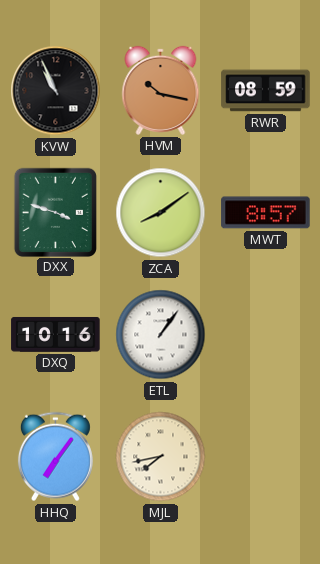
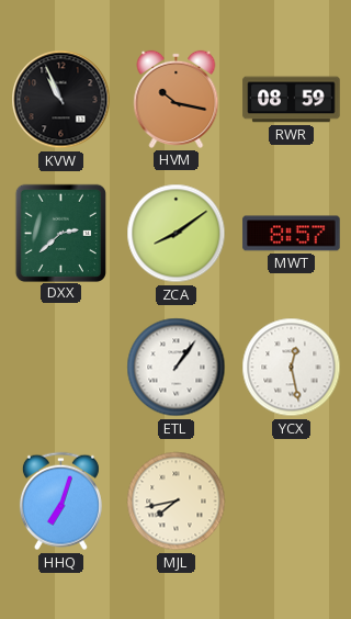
DXX: 3:48 -> 2:38
DXQ: 10:16 -> none
YCX: none -> 12:28
HHQ: 7:06 -> 7:03
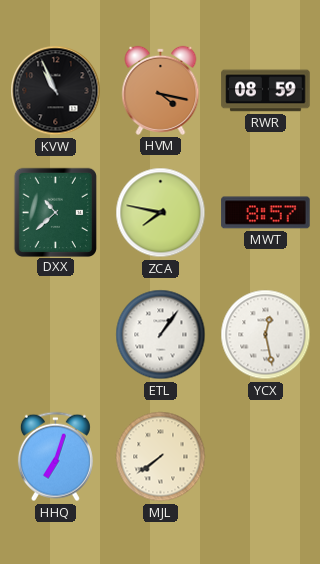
HVM: 10:17 -> 4:17
DXX: 2:38 -> 10:38
ZCA: 8:09 -> 7:47
MJL: 7:43 -> 7:39
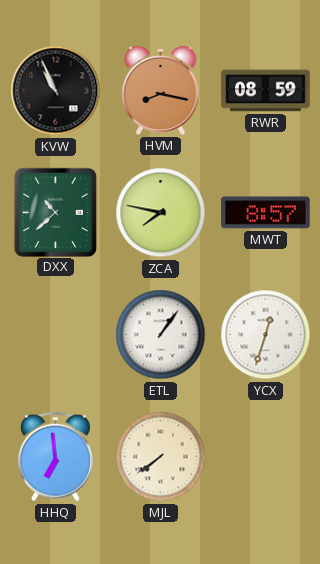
HVM: 4:17 -> 8:17
YCX: 12:28 -> 12:33
HHQ: 7:03 -> 6:59
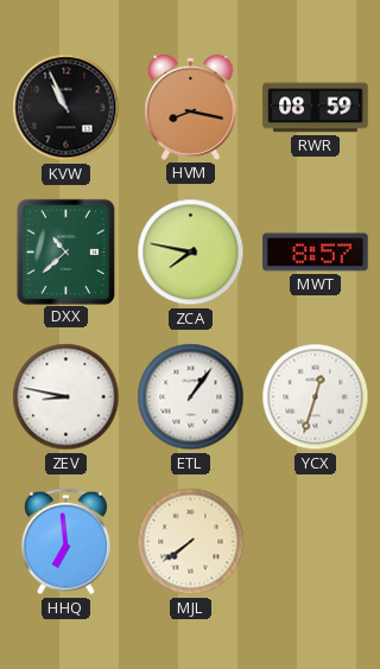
ZEV: none -> 8:47
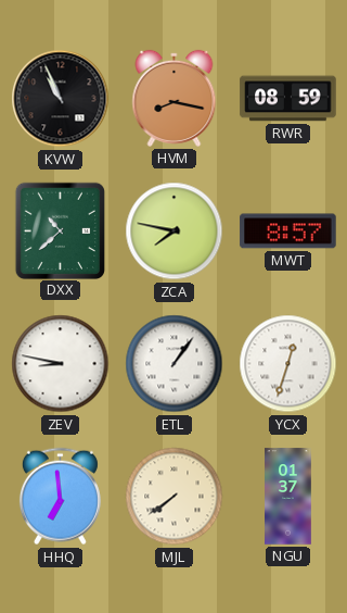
NGU: none -> 01:37
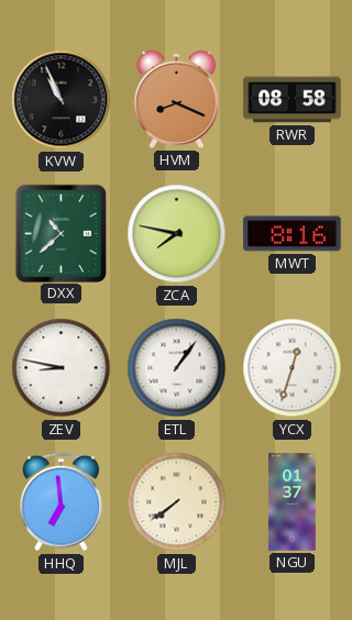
HVM: 8:17 -> 8:19
RWR: 08:59 -> 08:58
MWT: 8:57 -> 8:16
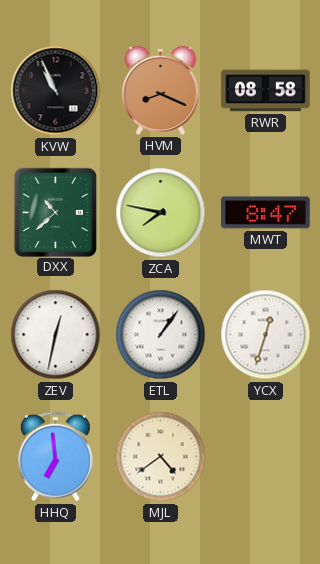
MWT: 8:16 -> 8:47
ZEV: 8:47 -> 12:32
MJL: 7:39 -> 4:39
NGU: 01:37 -> none
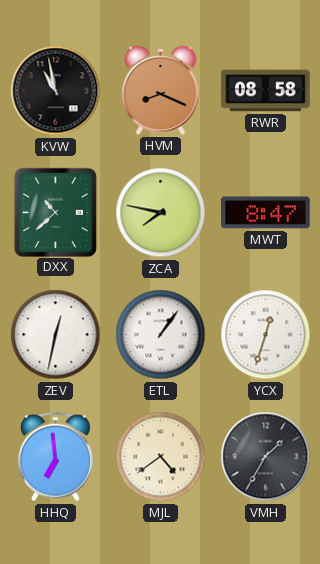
KVW: 10:56 -> 10:58
VMH: none -> 1:35
